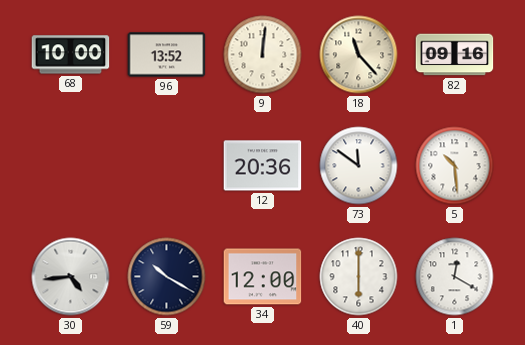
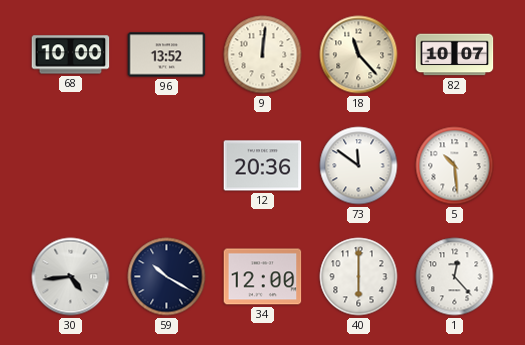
82: 09:16 -> 10:07
1: 12:20 -> 12:23
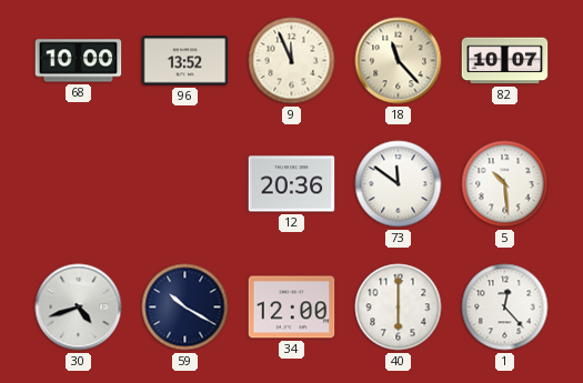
9: 12:01 -> 11:56
30: 4:44 -> 4:42
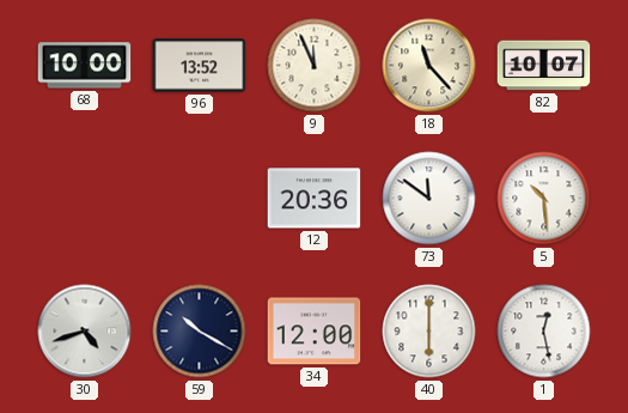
1: 12:23 -> 12:28
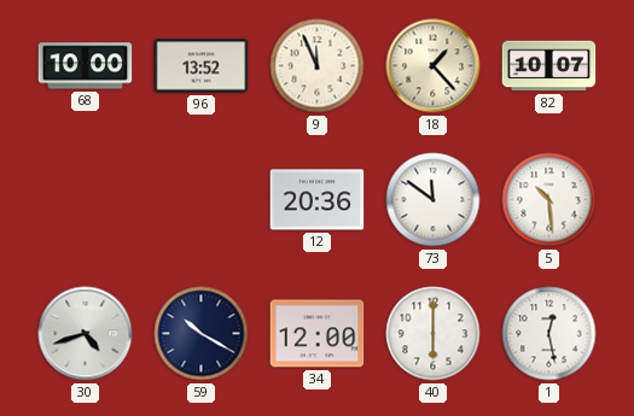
18: 11:23 -> 1:23
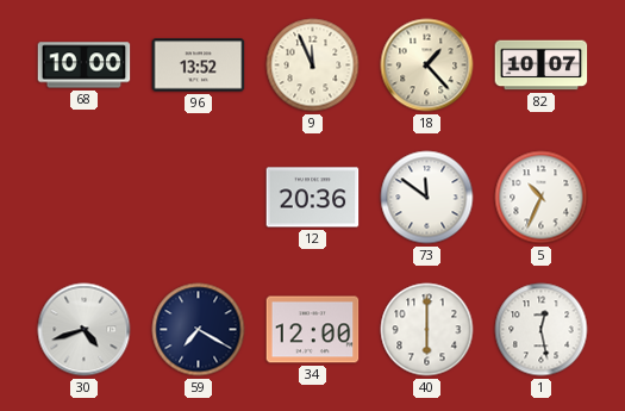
5: 10:29 -> 10:34
59: 10:20 -> 7:20
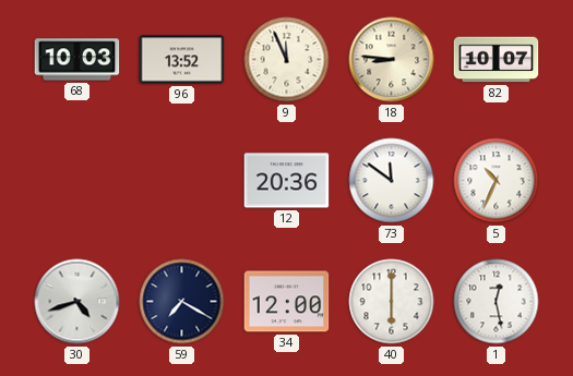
68: 10:00 -> 10:03
18: 1:23 -> 8:46
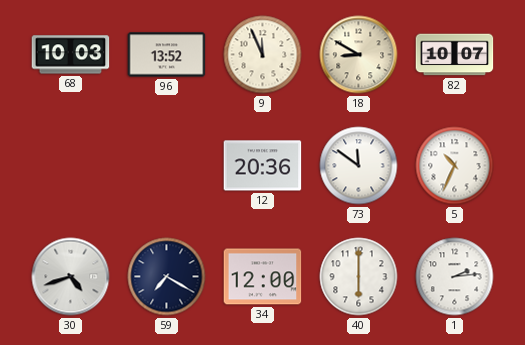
18: 8:46 -> 8:50
1: 12:28 -> 2:14
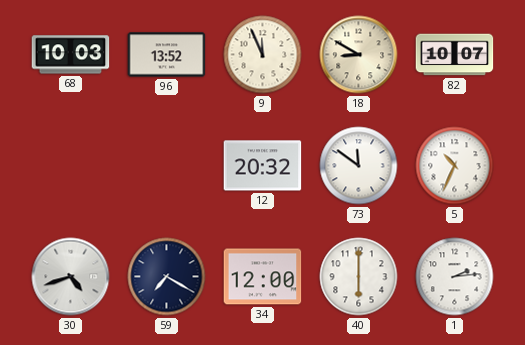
12: 20:36 -> 20:32
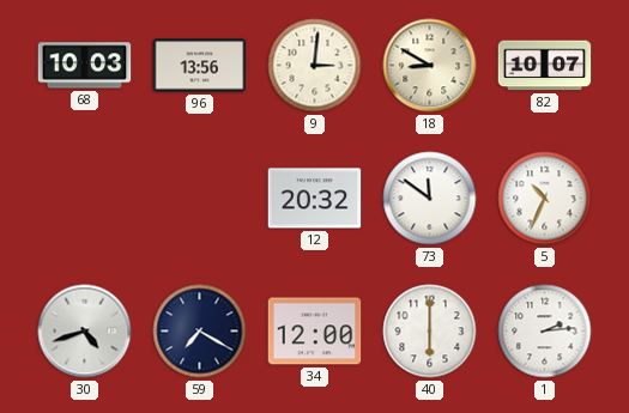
96: 13:52 -> 13:56
9: 11:56 -> 3:01
